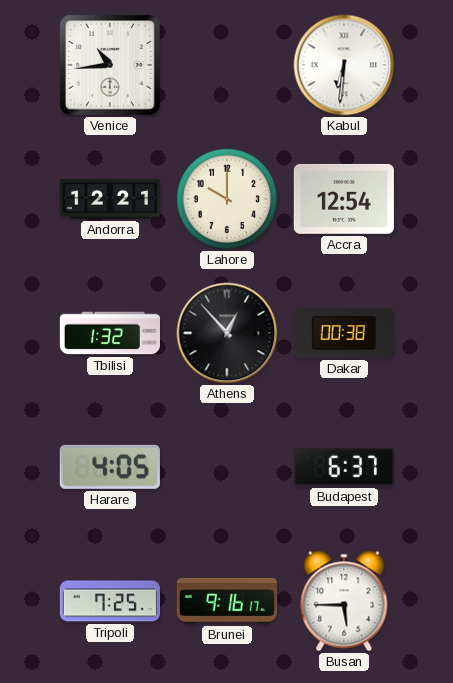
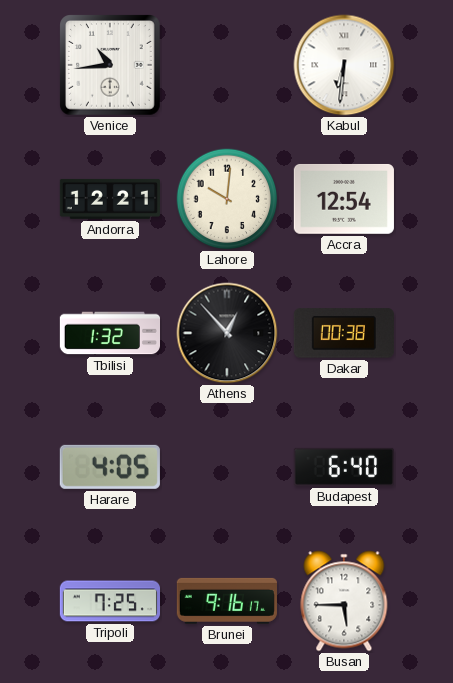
Lahore: 10:00 -> 10:01
Budapest: 6:37 -> 6:40
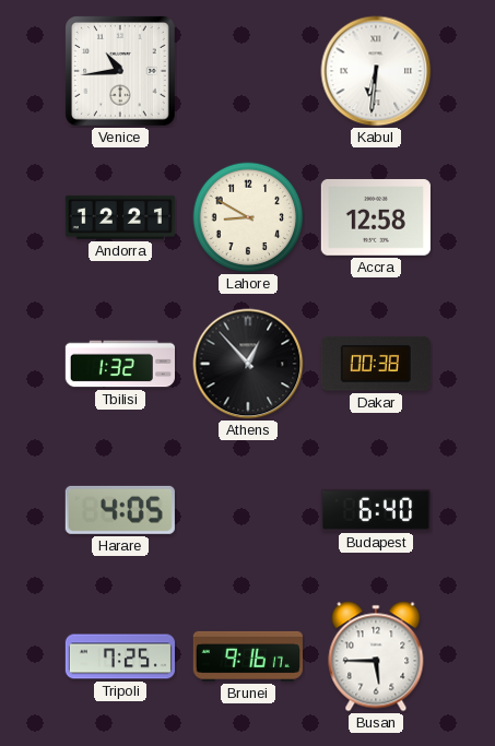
Lahore: 10:01 -> 8:50
Accra: 12:54 -> 12:58
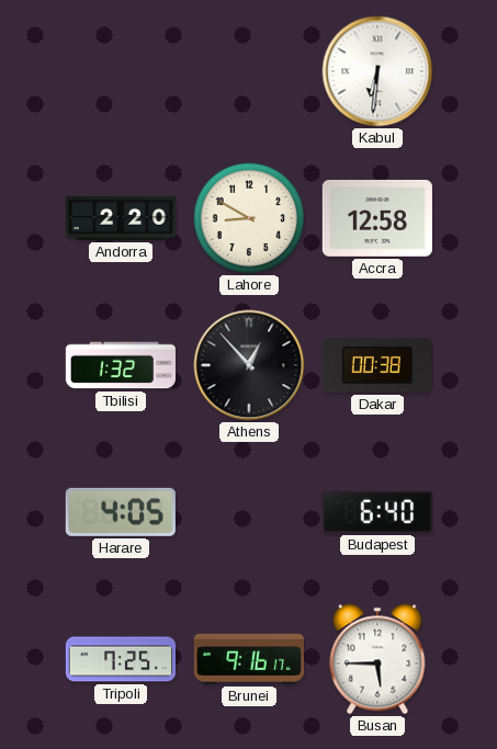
Venice: 10:44 -> none
Andorra: 12:21 -> 2:20
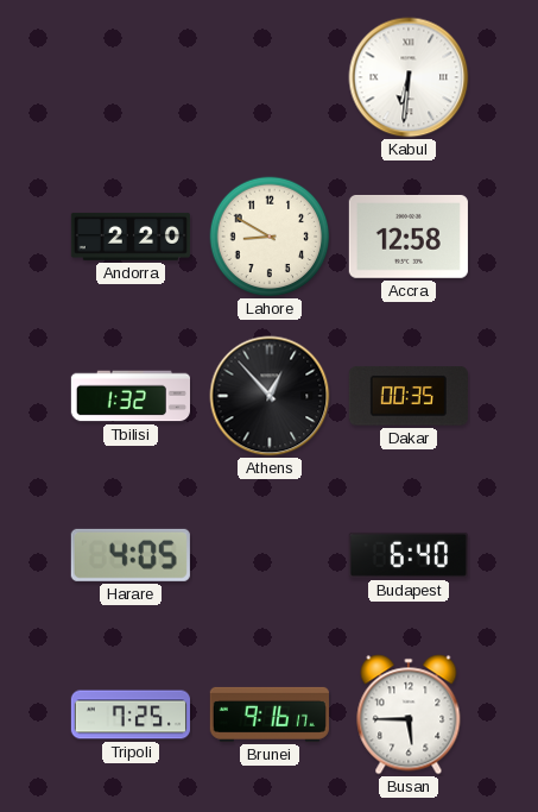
Dakar: 00:38 -> 00:35
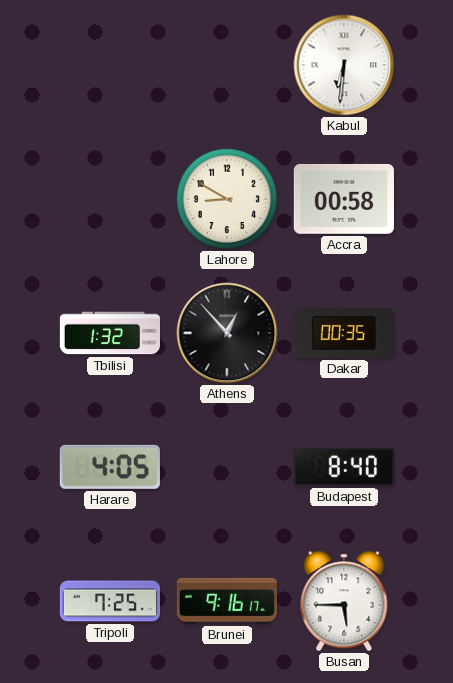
Andorra: 2:20 -> none
Accra: 12:58 -> 00:58
Budapest: 6:40 -> 8:40
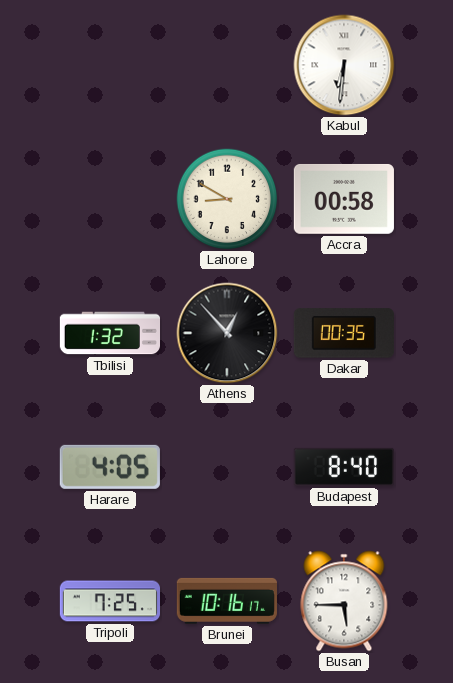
Brunei: 9:16 -> 10:16
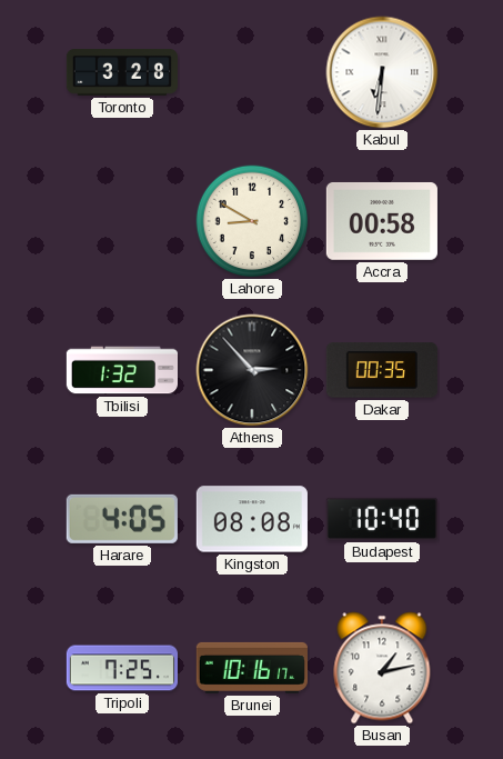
Toronto: none -> 3:28
Athens: 12:53 -> 2:53
Kingston: none -> 08:08
Budapest: 8:40 -> 10:40
Busan: 5:45 -> 1:13
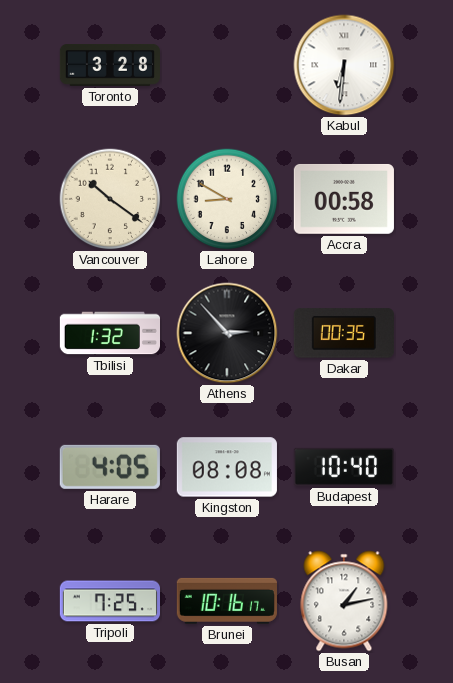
Vancouver: none -> 10:21
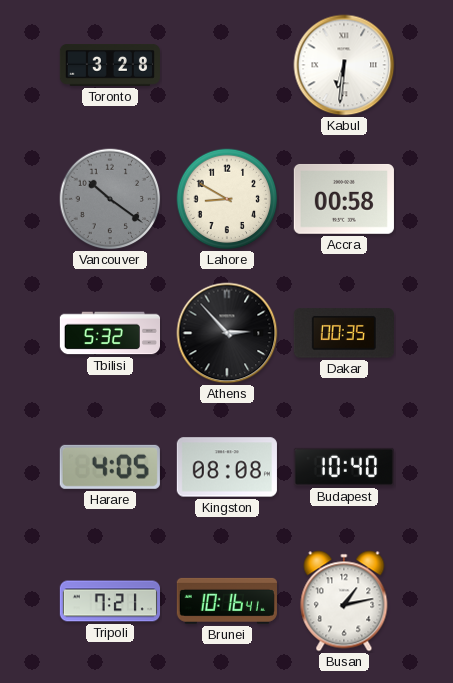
Vancouver dial: cream -> grey
Tbilisi: 1:32 -> 5:32
Tripoli: 7:25 -> 7:21
Brunei: 10:16:17 -> 10:16:41
